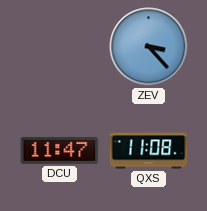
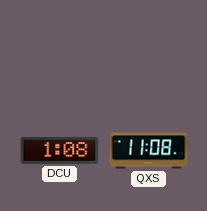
ZEV: 3:23 -> none
DCU: 11:47 -> 1:08
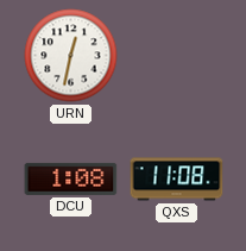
URN: none -> 12:32
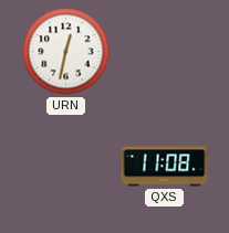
DCU: 1:08 -> none
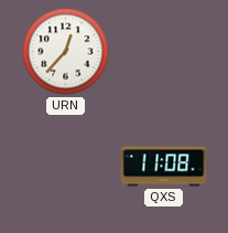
URN: 12:32 -> 12:37
